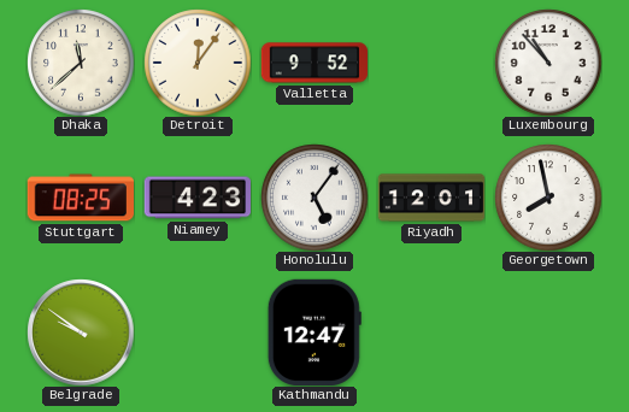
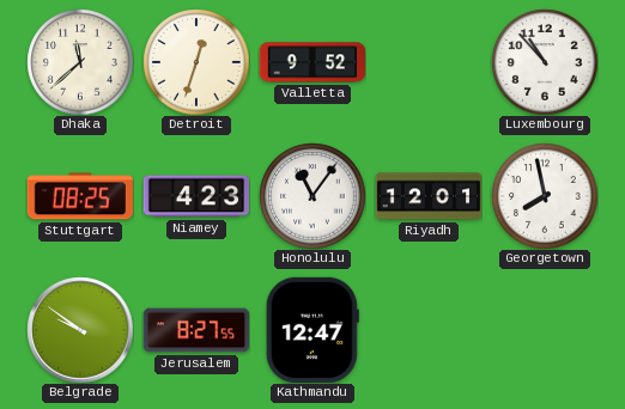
Detroit: 12:06 -> 12:33
Honolulu: 5:06 -> 11:06
Jerusalem: none -> 8:27
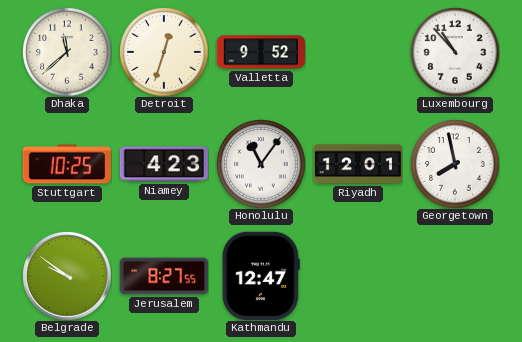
Stuttgart: 08:25 -> 10:25
